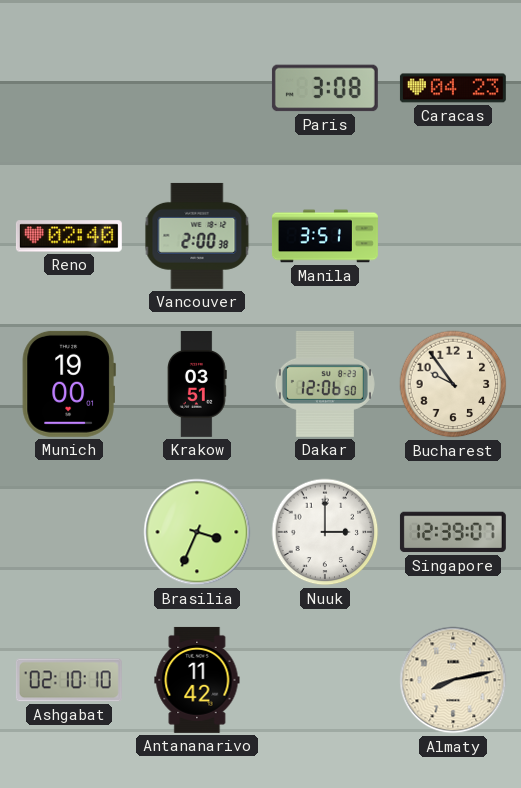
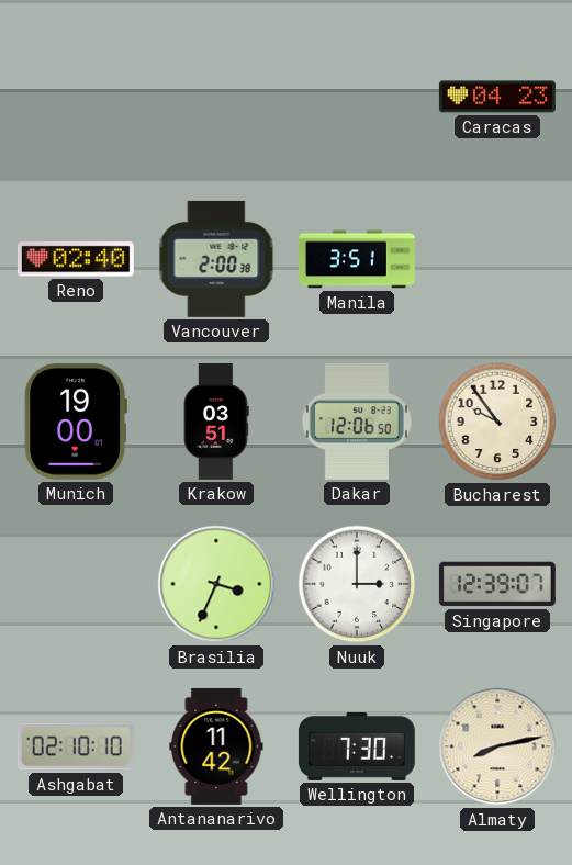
Paris: 3:08 -> none
Wellington: none -> 7:30
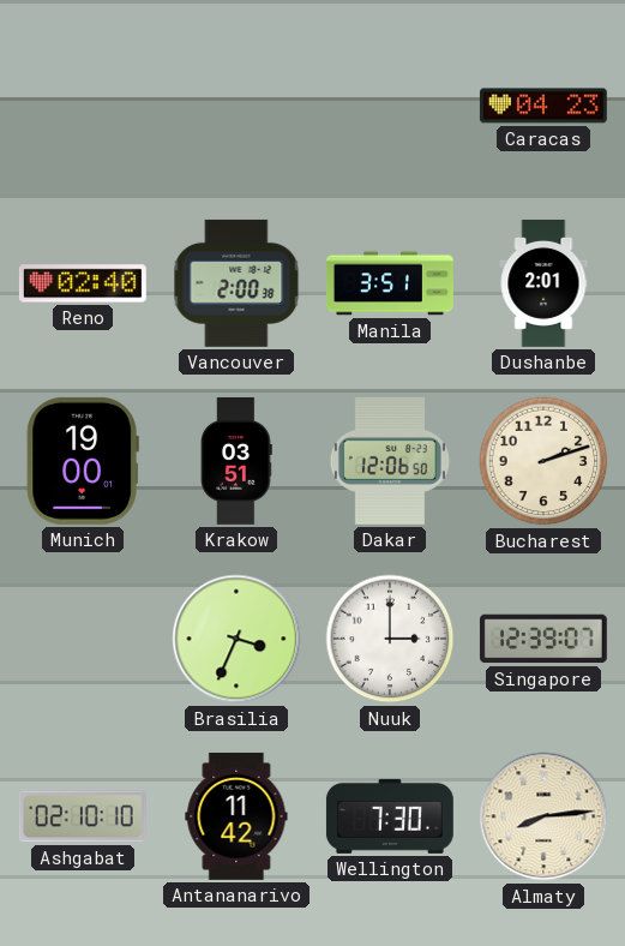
Dushanbe: none -> 2:01
Bucharest: 9:54 -> 2:12
Almaty: 8:13 -> 8:14
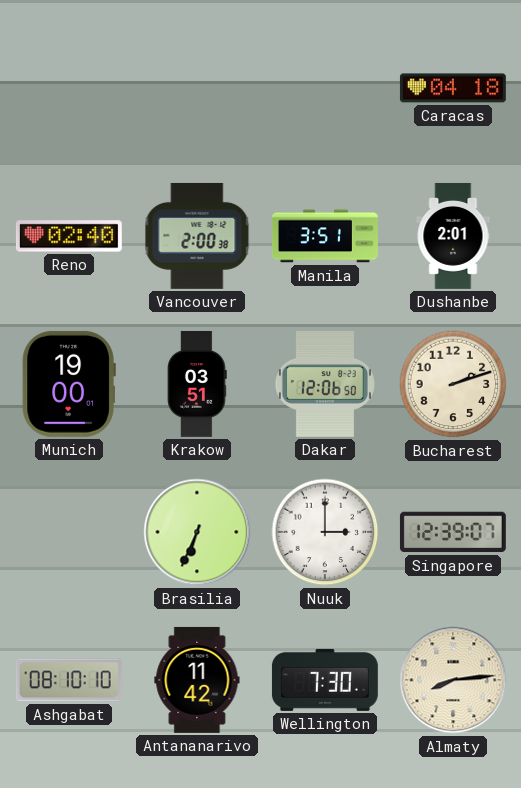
Caracas: 04:23 -> 04:18
Brasilia: 3:34 -> 6:34
Ashgabat: 02:10 -> 08:10
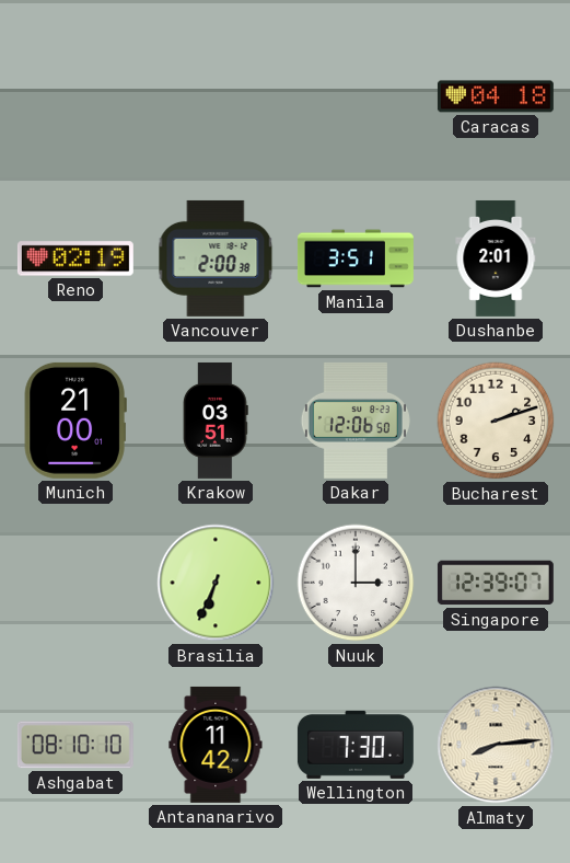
Reno: 02:40 -> 02:19
Munich: 19:00 -> 21:00
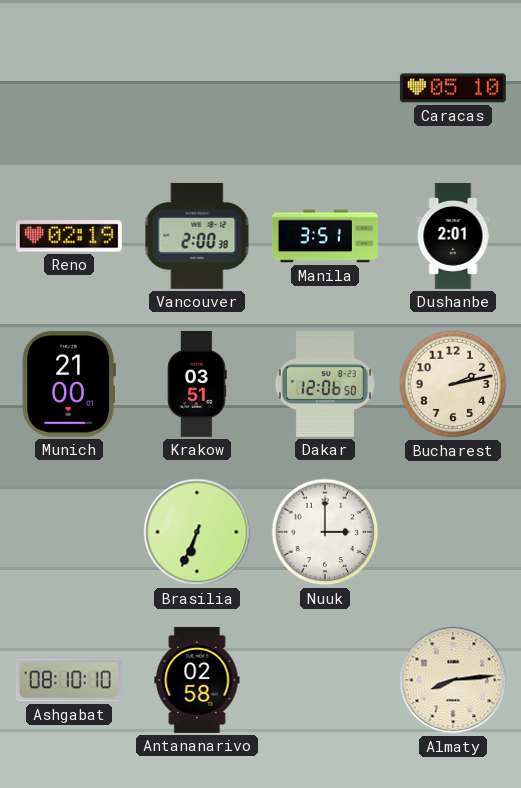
Caracas: 04:18 -> 05:10
Bucharest: 2:12 -> 2:13
Singapore: 12:39 -> none
Antananarivo: 11:42 -> 02:58
Wellington: 7:30 -> none
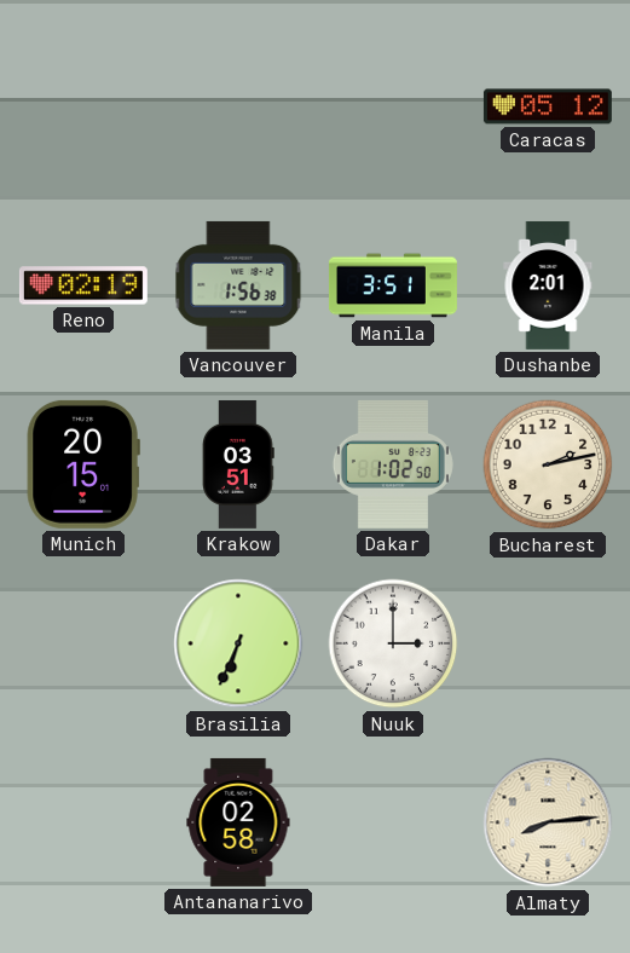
Caracas: 05:10 -> 05:12
Vancouver: 2:00 -> 1:56
Munich: 21:00 -> 20:15
Dakar: 12:06 -> 1:02
Ashgabat: 08:10 -> none
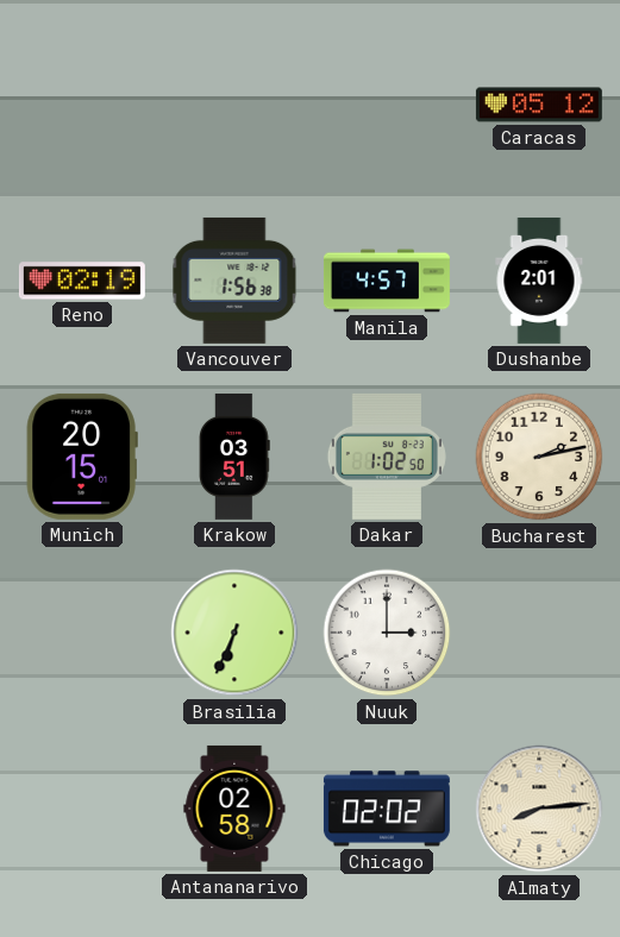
Manila: 3:51 -> 4:57
Chicago: none -> 02:02
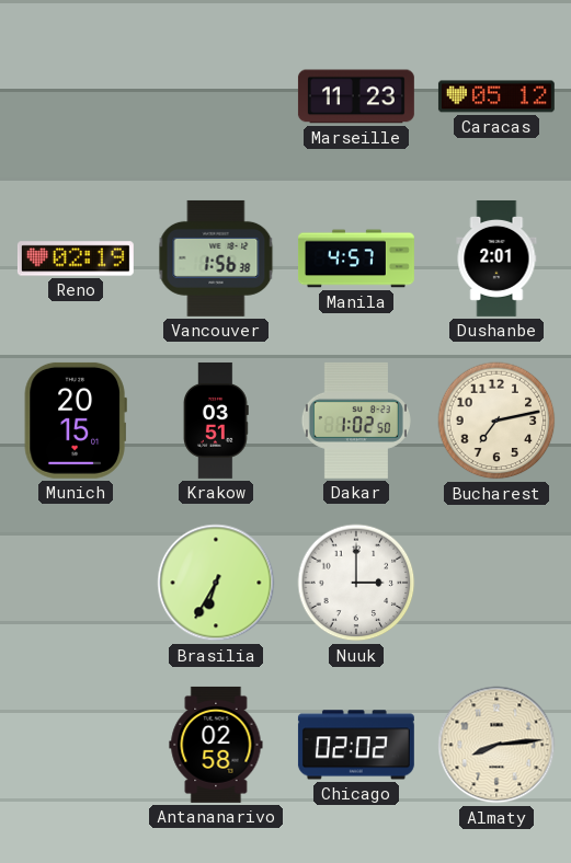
Marseille: none -> 11:23
Bucharest: 2:13 -> 7:13
Brasilia: 6:34 -> 6:35
